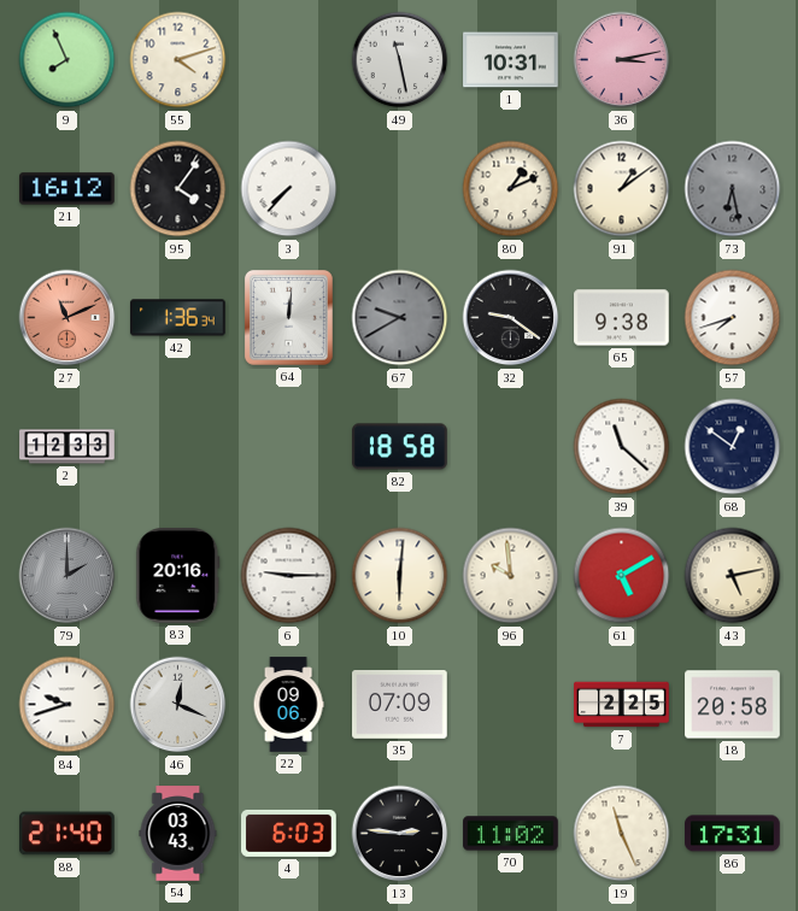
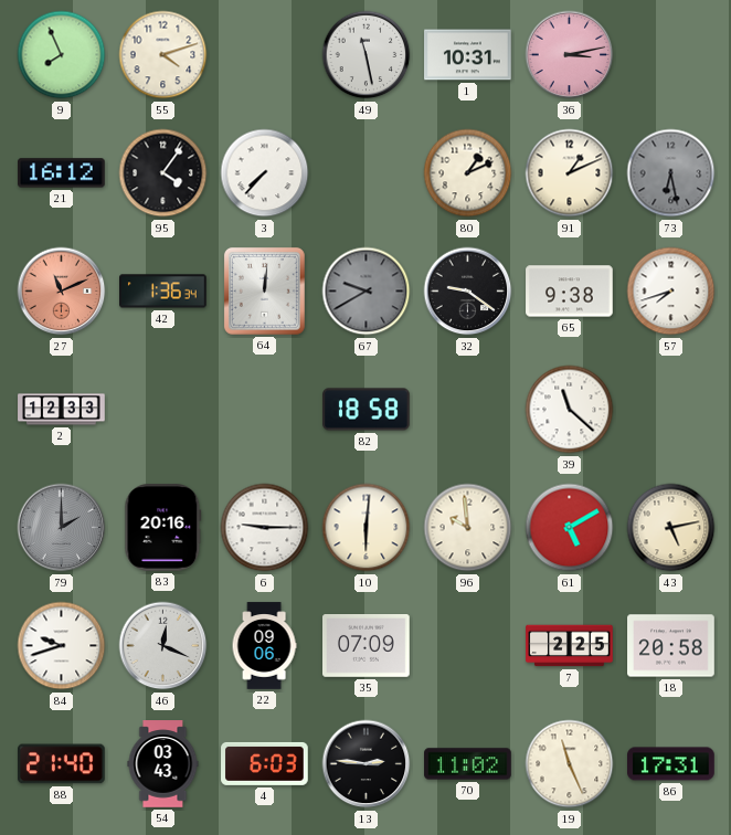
91: 1:09 -> 1:11
68: 12:51 -> none
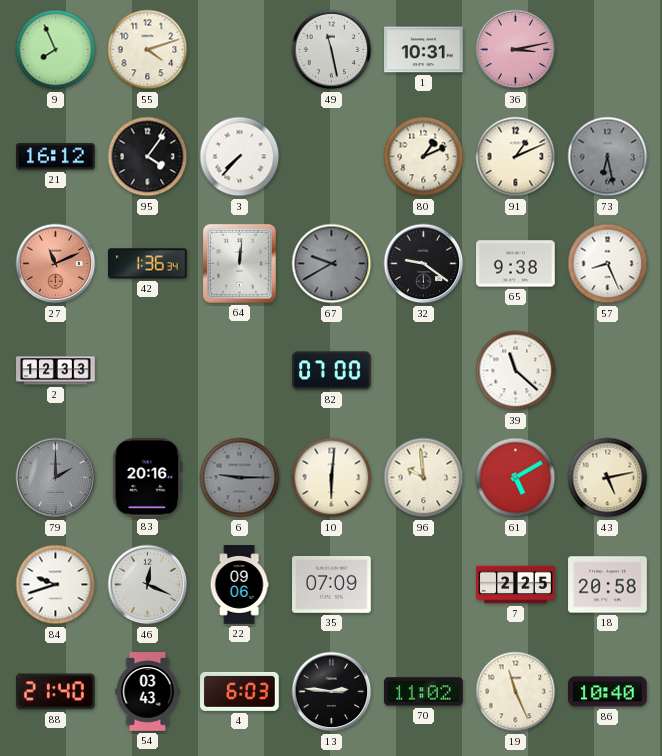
57: 7:42 -> 8:26
82: 18:58 -> 07:00
6 dial: white -> grey
86: 17:31 -> 10:40
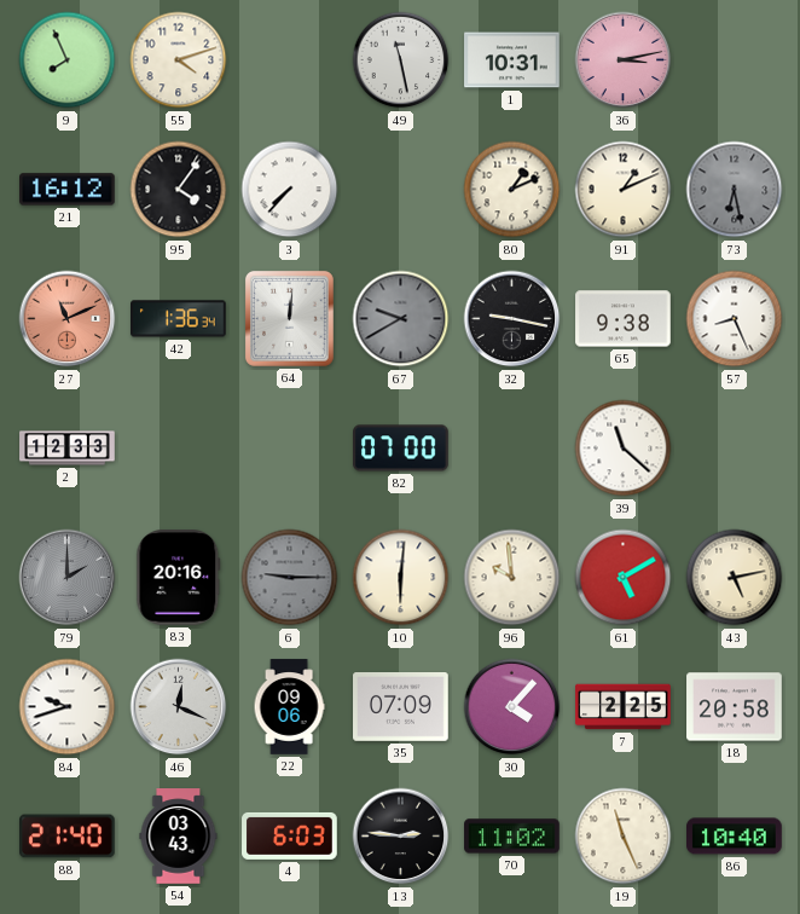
32: 9:21 -> 9:17
30: none -> 4:07
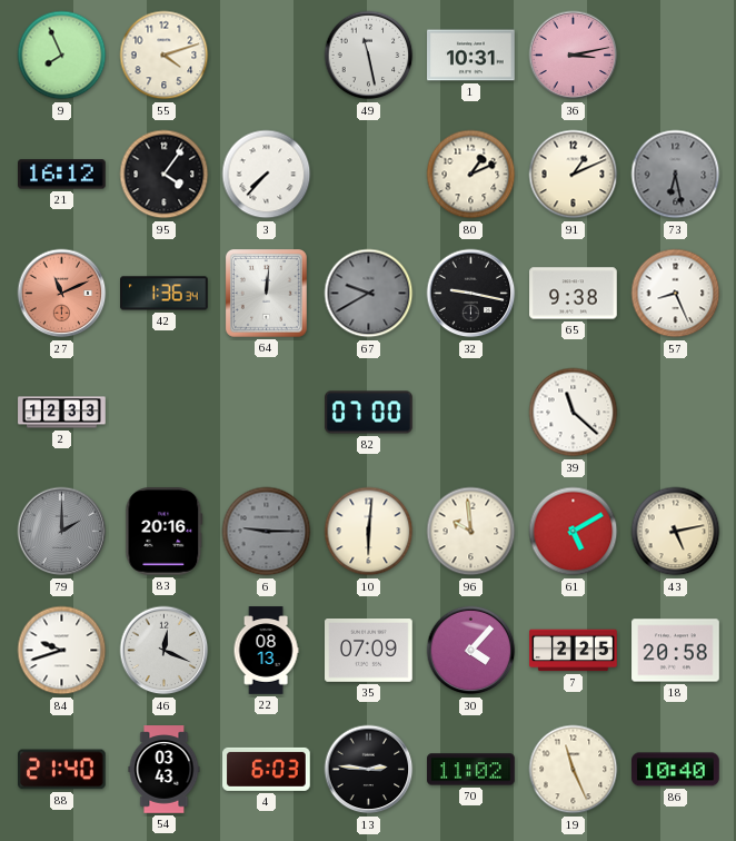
22: 09:06 -> 08:13
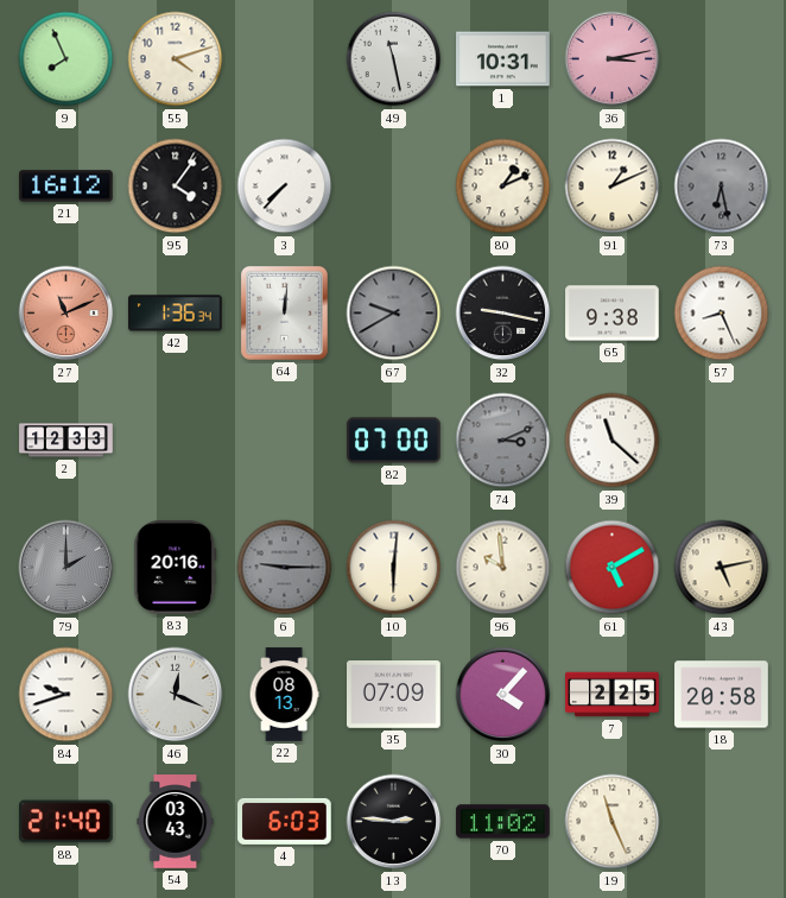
74: none -> 3:11
86: 10:40 -> none
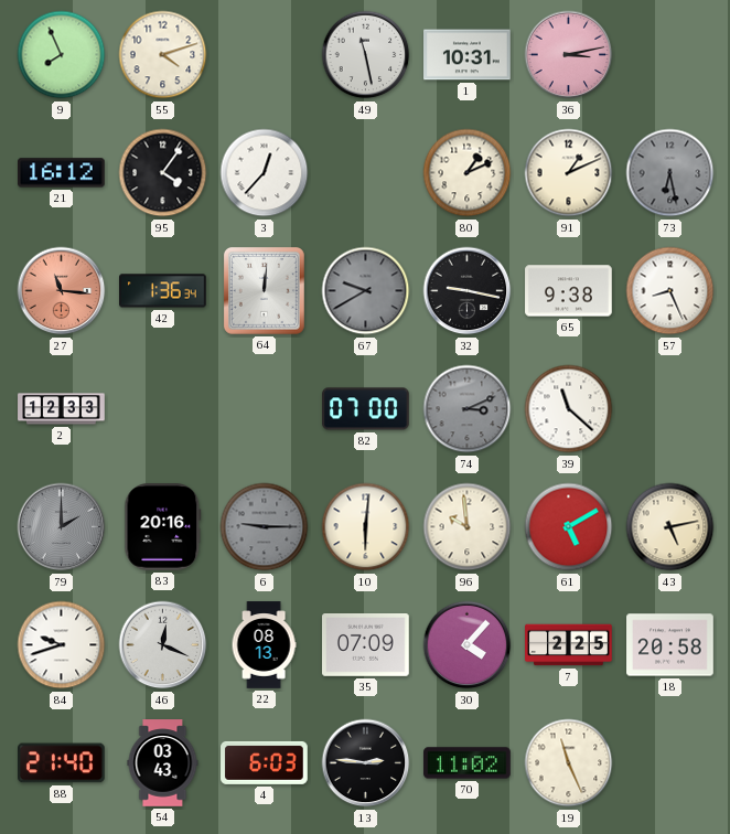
3: 7:37 -> 12:37
27: 11:11 -> 11:16
